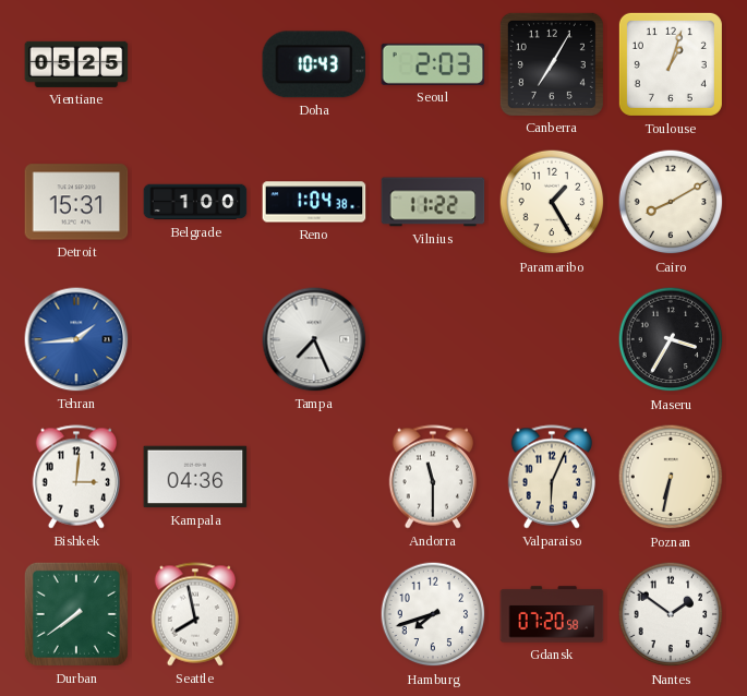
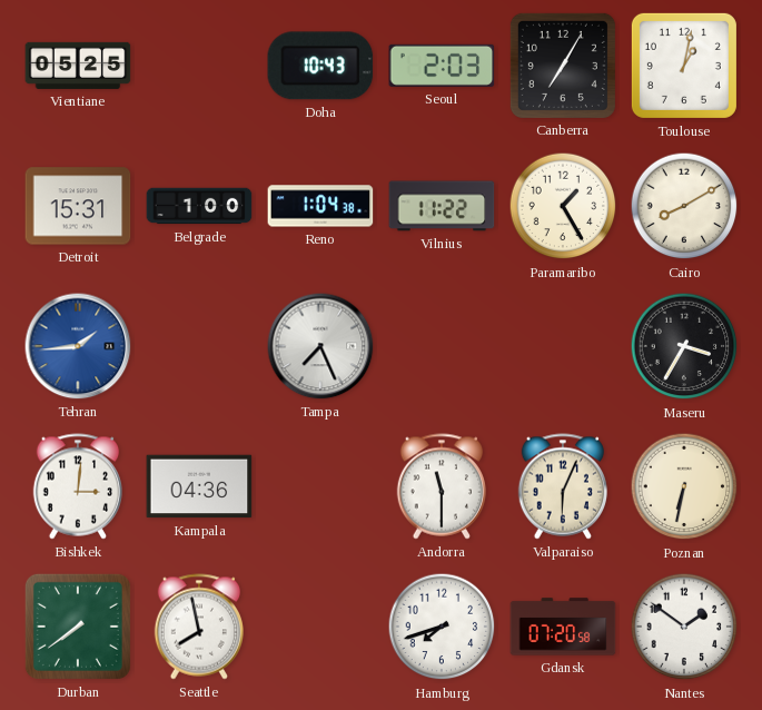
Toulouse: 1:03 -> 1:02
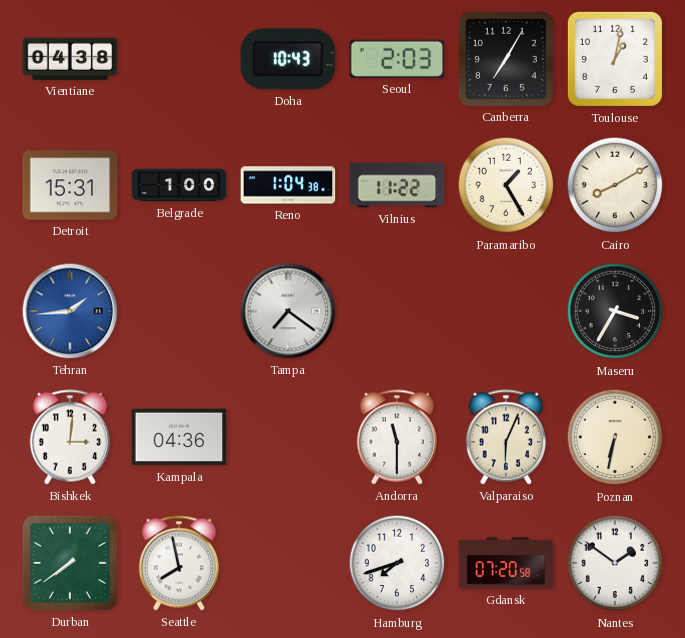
Vientiane: 05:25 -> 04:38
Tampa: 7:26 -> 7:21
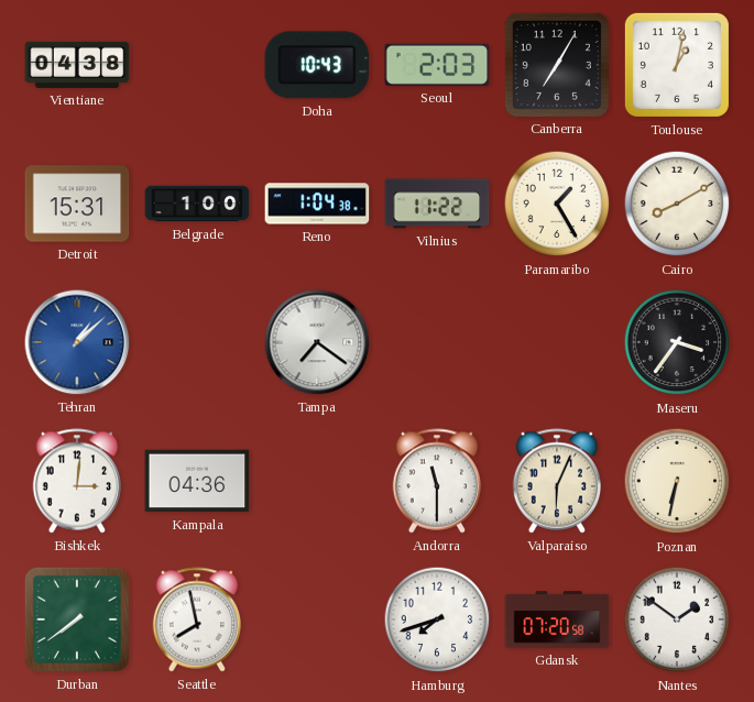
Tehran: 1:44 -> 1:08
Maseru: 3:35 -> 3:36
